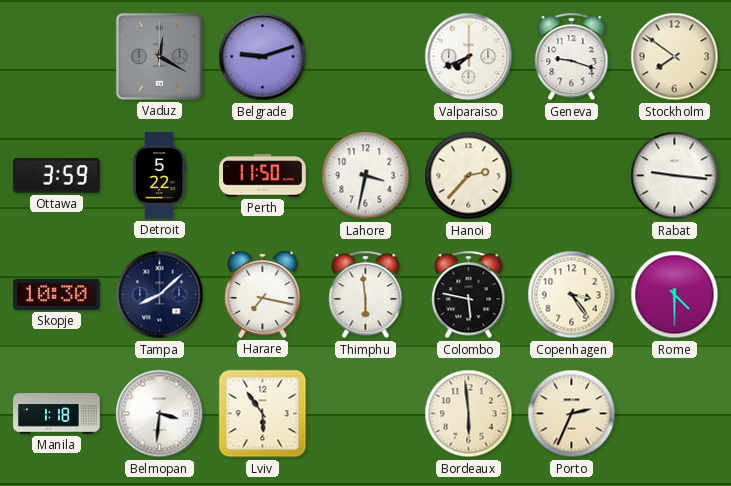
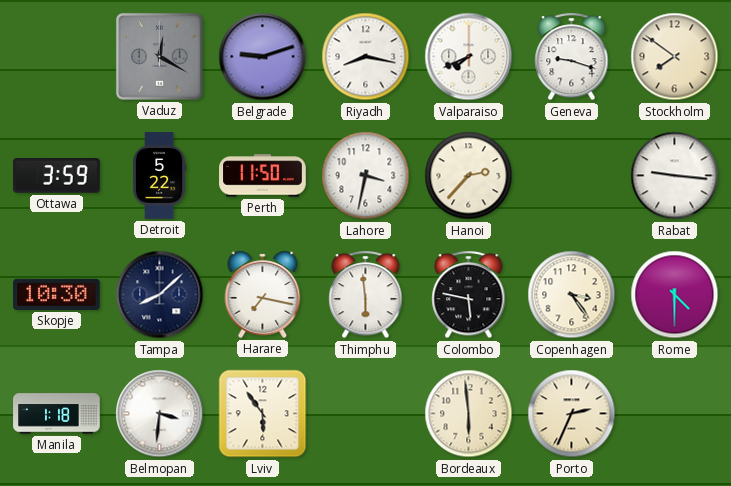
Riyadh: none -> 8:17
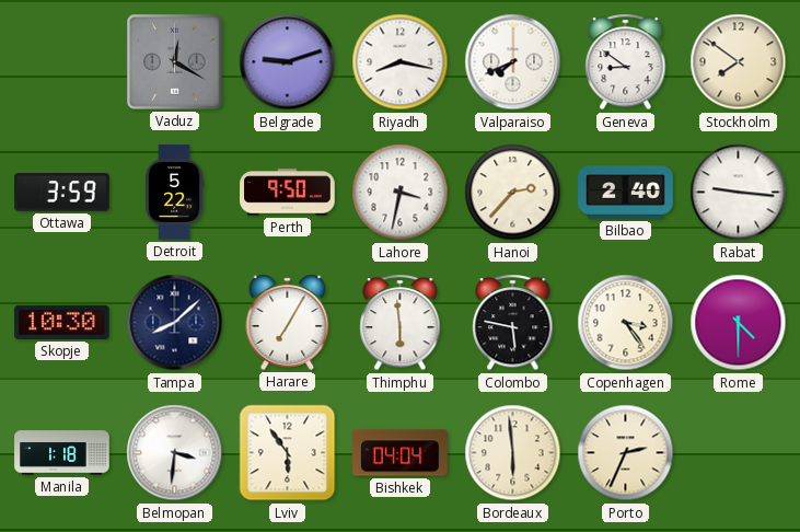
Geneva: 9:18 -> 8:51
Perth: 11:50 -> 9:50
Bilbao: none -> 2:40
Harare: 7:17 -> 7:05
Bishkek: none -> 04:04
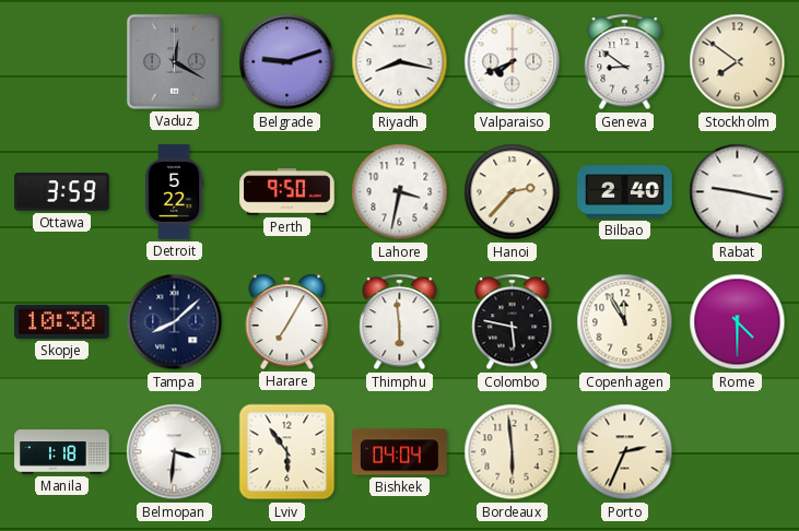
Rabat: 9:16 -> 9:17
Copenhagen: 3:24 -> 11:55
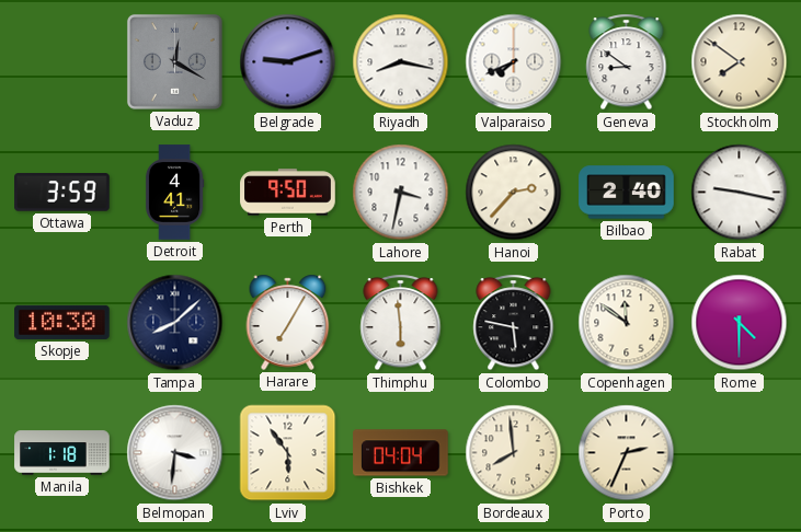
Detroit: 5:22 -> 4:41
Copenhagen: 11:55 -> 11:51
Bordeaux: 5:59 -> 7:59
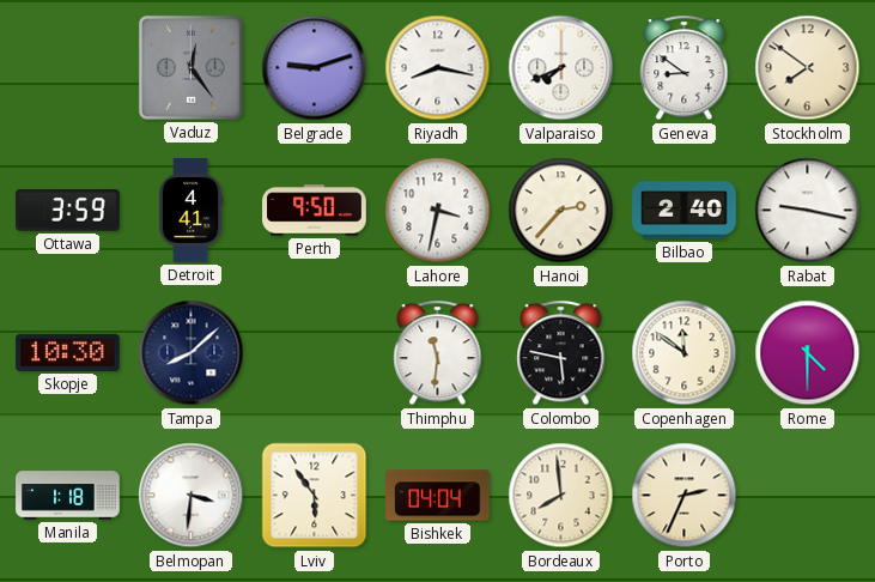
Vaduz: 12:20 -> 12:24
Harare: 7:05 -> none
Thimphu: 5:59 -> 11:31
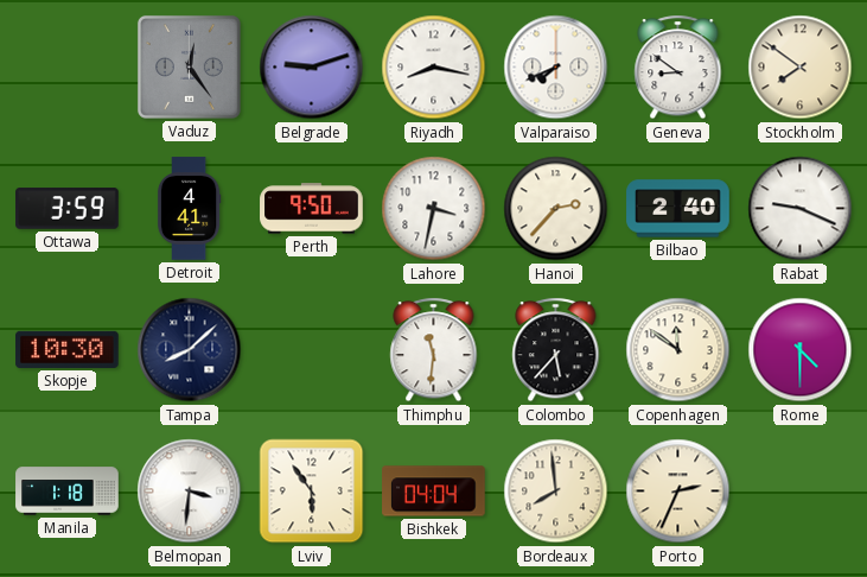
Rabat: 9:17 -> 9:19
Colombo: 5:47 -> 5:37
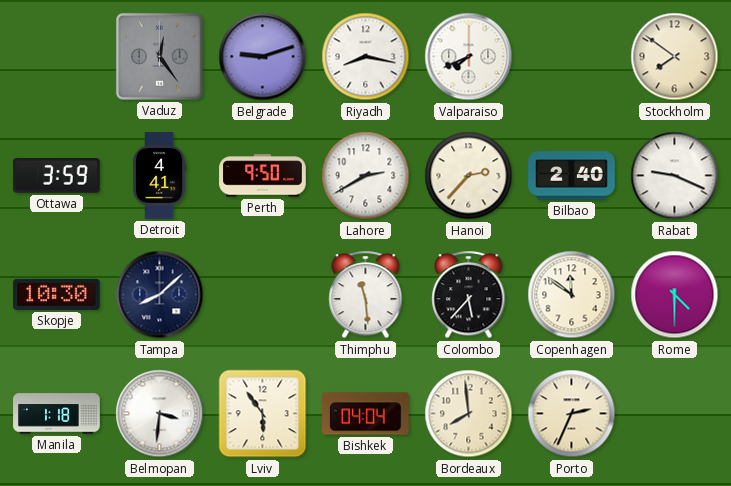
Geneva: 8:51 -> none
Lahore: 3:32 -> 2:40
Thimphu: 11:31 -> 11:29
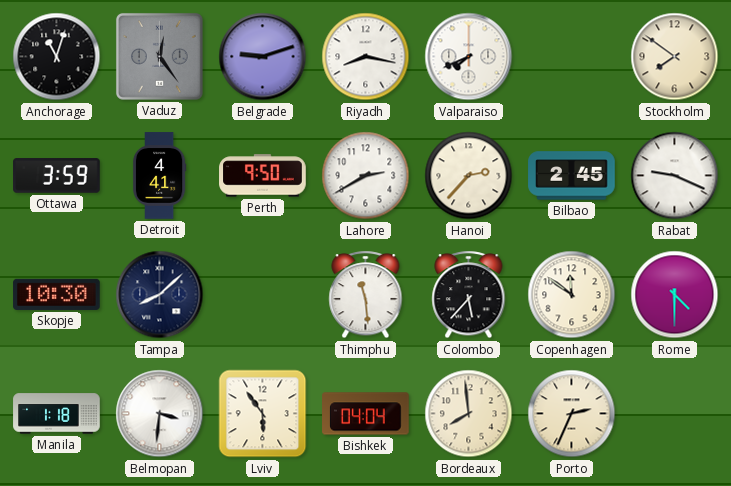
Anchorage: none -> 11:03
Bilbao: 2:40 -> 2:45
